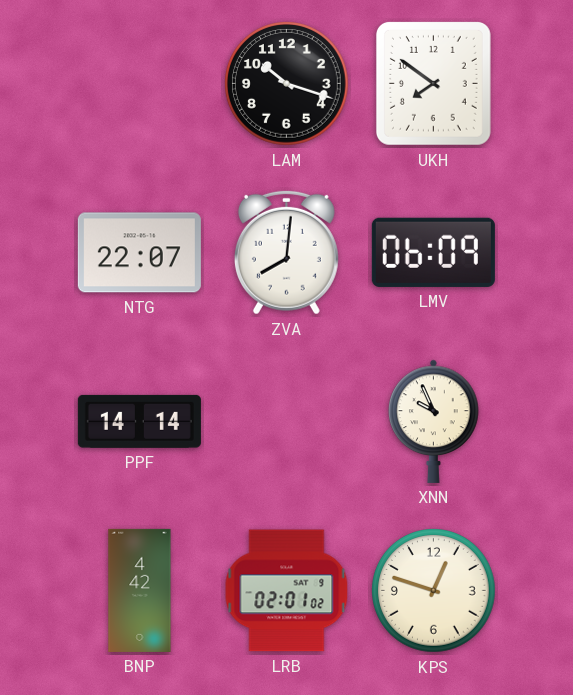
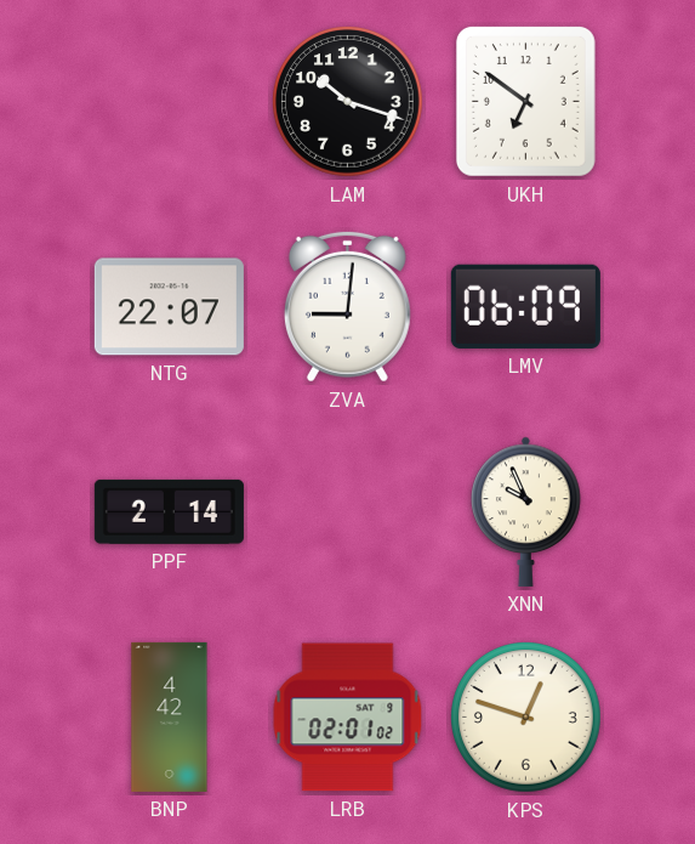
UKH: 7:51 -> 6:51
ZVA: 8:01 -> 9:01
PPF: 14:14 -> 2:14
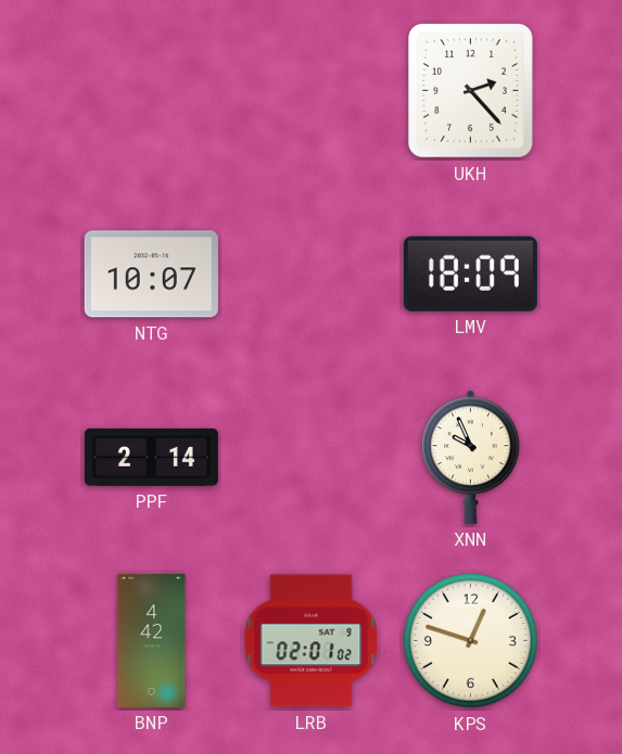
LAM: 10:18 -> none
UKH: 6:51 -> 2:23
NTG: 22:07 -> 10:07
ZVA: 9:01 -> none
LMV: 06:09 -> 18:09
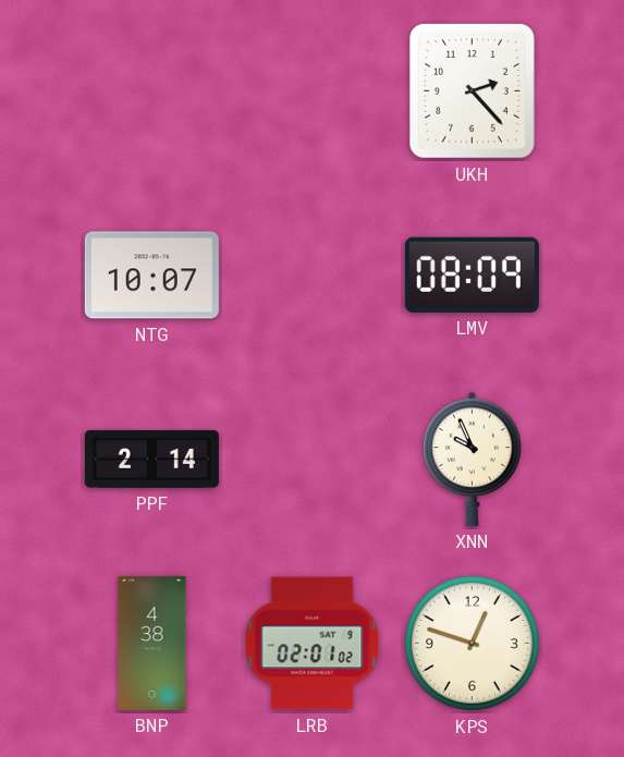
LMV: 18:09 -> 08:09
BNP: 4:42 -> 4:38
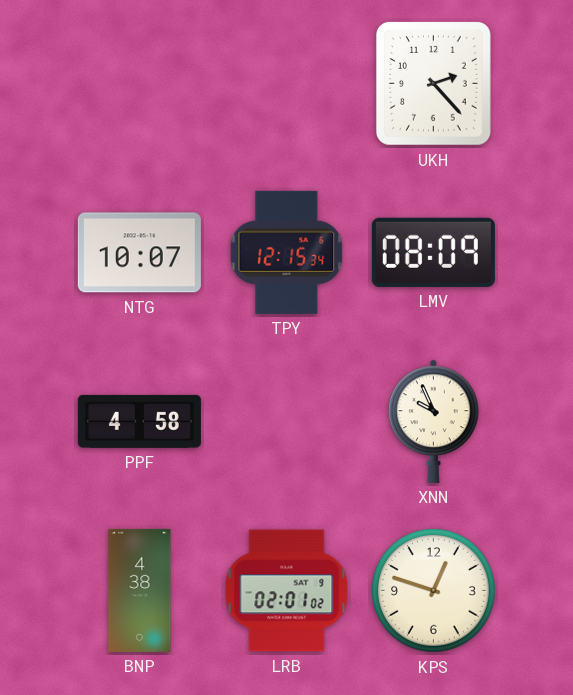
TPY: none -> 12:15
PPF: 2:14 -> 4:58
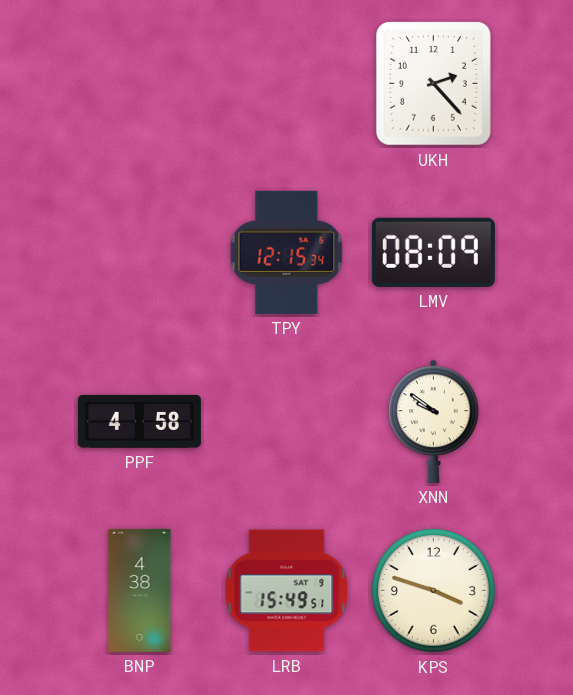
NTG: 10:07 -> none
XNN: 9:56 -> 9:51
LRB: 02:01 -> 15:49
KPS: 12:48 -> 3:48
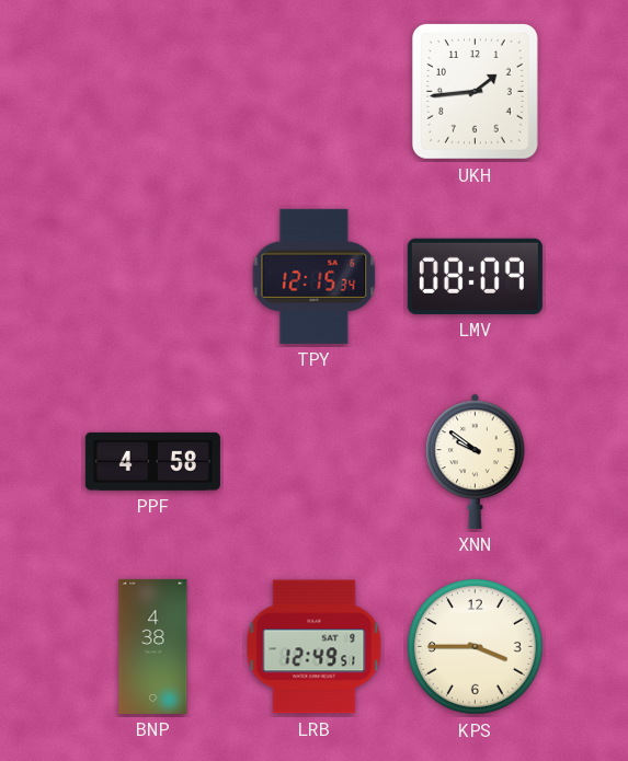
UKH: 2:23 -> 1:44
LRB: 15:49 -> 12:49
KPS: 3:48 -> 3:45
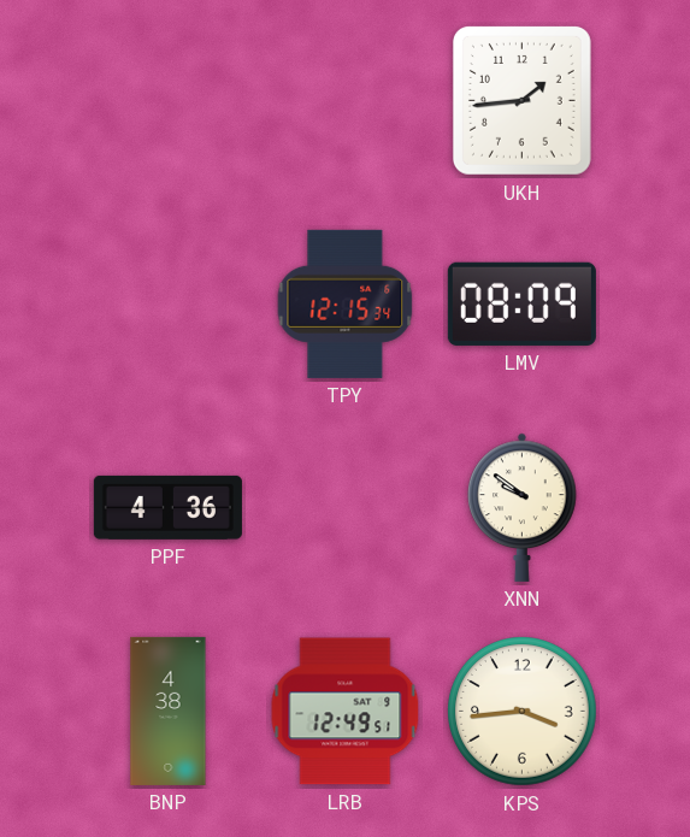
PPF: 4:58 -> 4:36
KPS: 3:45 -> 3:44
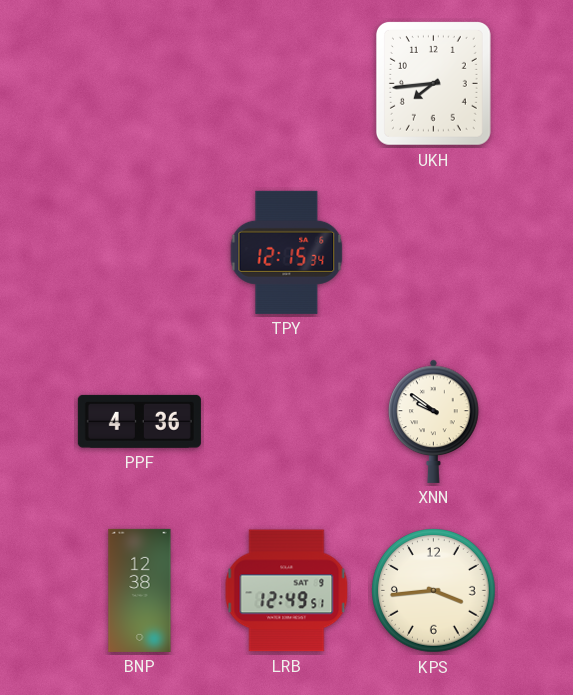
UKH: 1:44 -> 7:44
LMV: 08:09 -> none
BNP: 4:38 -> 12:38
